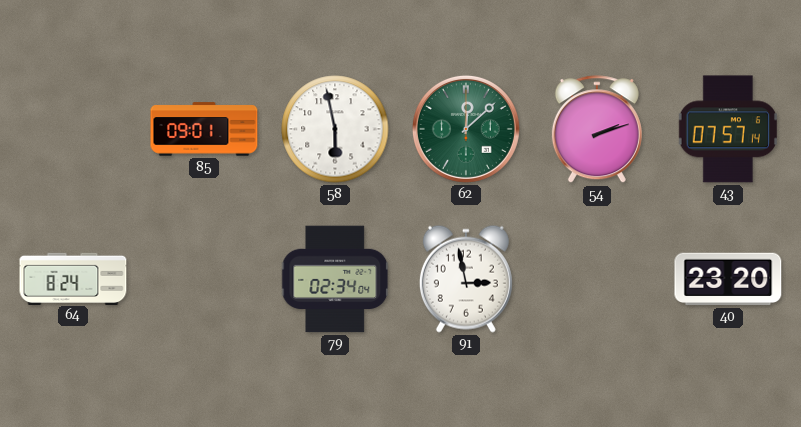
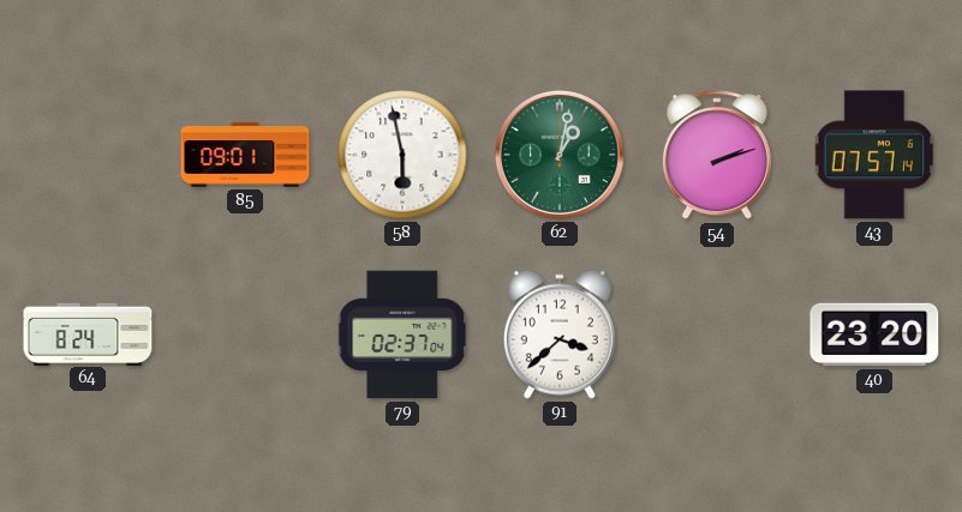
62: 12:08 -> 1:02
79: 02:34 -> 02:37
91: 2:58 -> 3:38
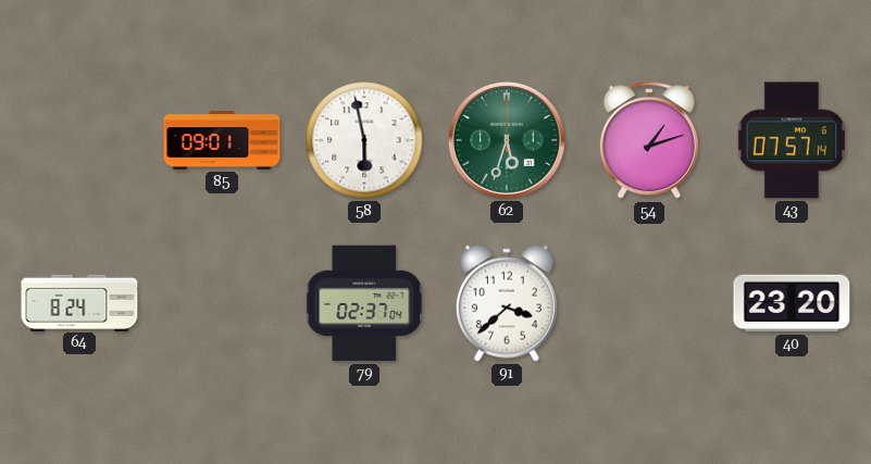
62: 1:02 -> 5:33
54: 2:12 -> 1:12
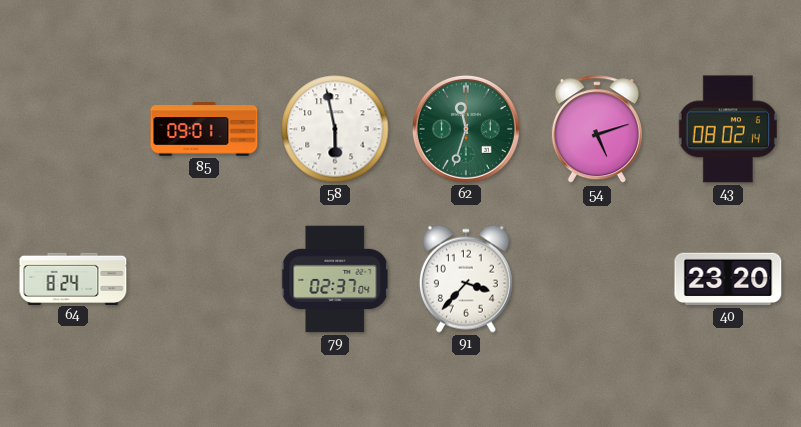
62: 5:33 -> 11:33
54: 1:12 -> 5:12
43: 07:57 -> 08:02
91: 3:38 -> 3:37
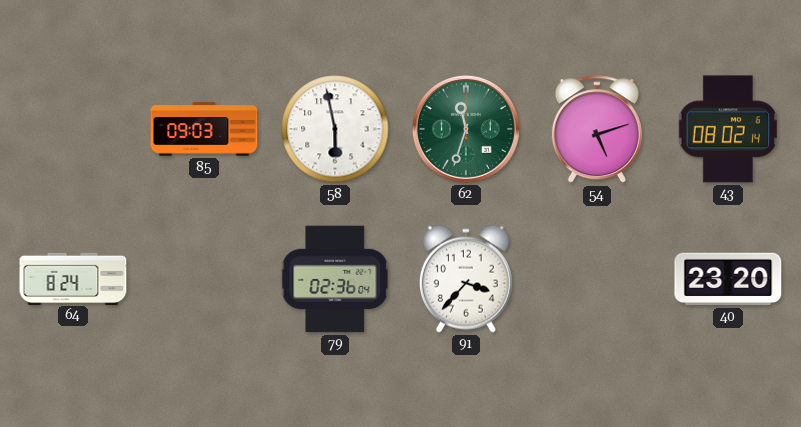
85: 09:01 -> 09:03
79: 02:37 -> 02:36
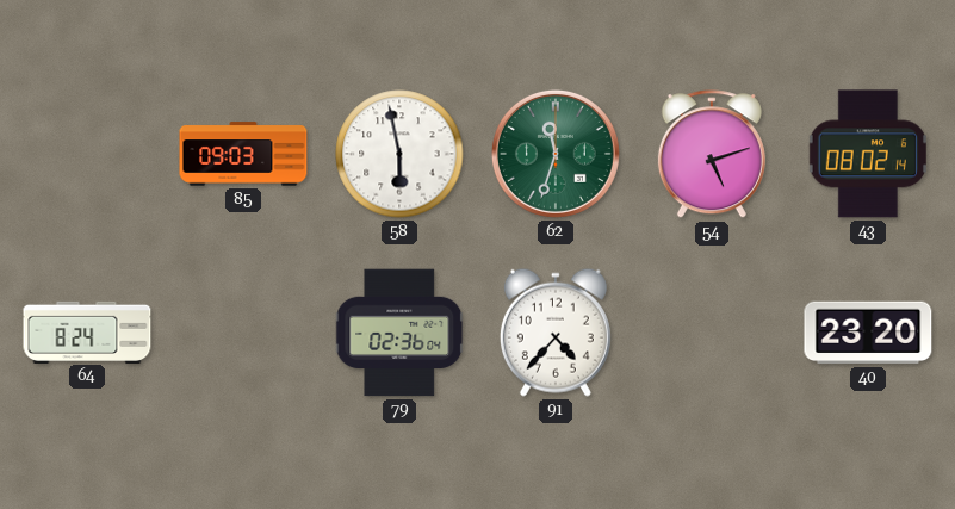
91: 3:37 -> 4:37
